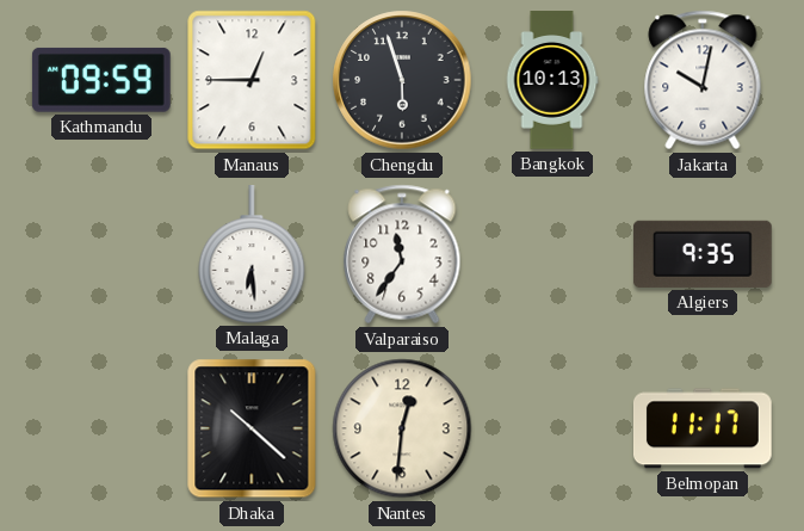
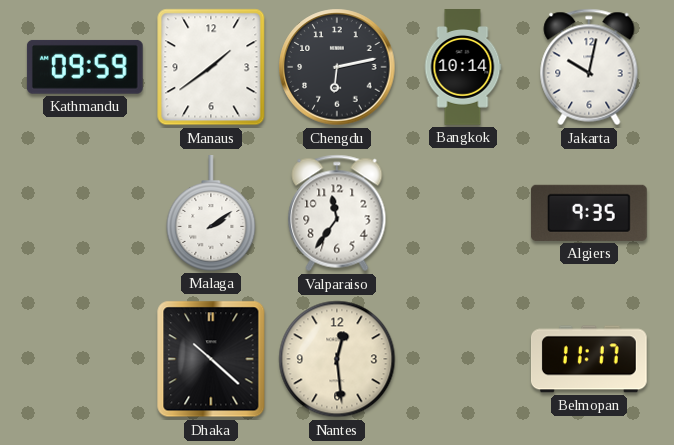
Manaus: 12:45 -> 1:39
Chengdu: 5:57 -> 6:13
Bangkok: 10:13 -> 10:14
Malaga: 6:29 -> 2:09
Nantes: 12:31 -> 12:29
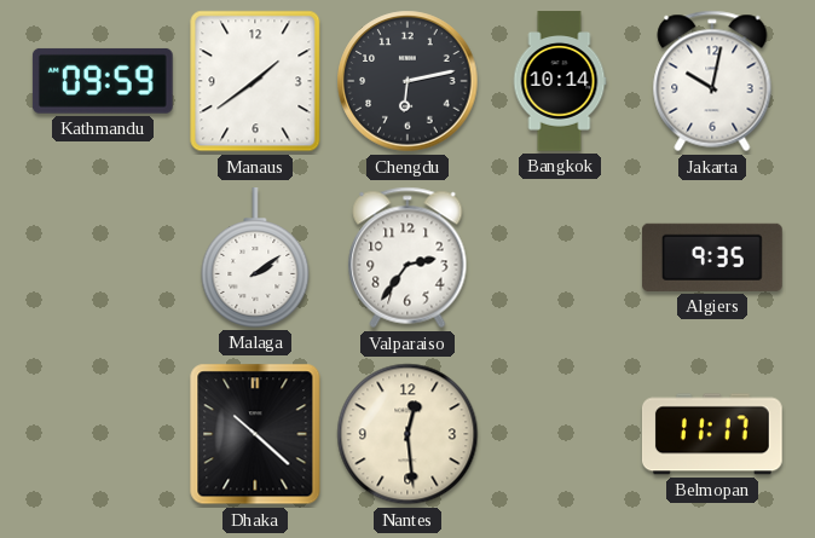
Valparaiso: 11:36 -> 2:36
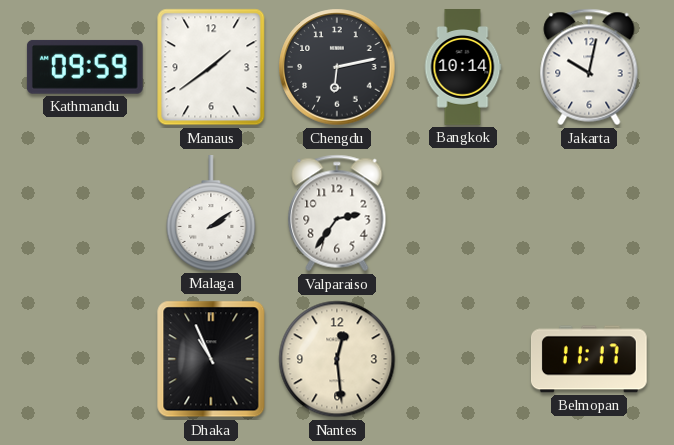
Algiers: 9:35 -> none
Dhaka: 10:22 -> 10:56
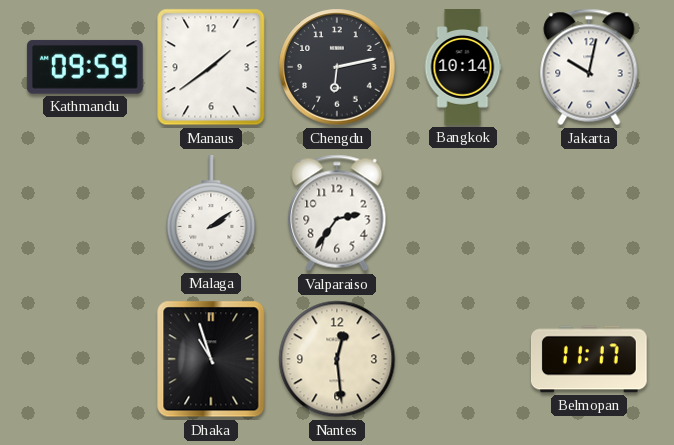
Dhaka: 10:56 -> 10:57
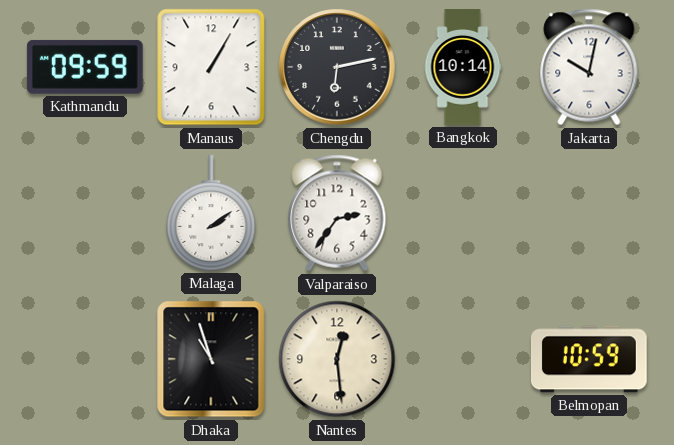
Manaus: 1:39 -> 1:05
Belmopan: 11:17 -> 10:59
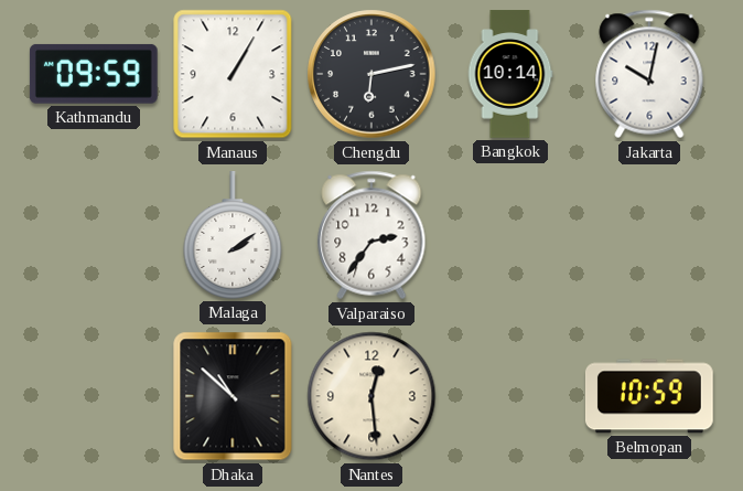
Dhaka: 10:57 -> 10:52
